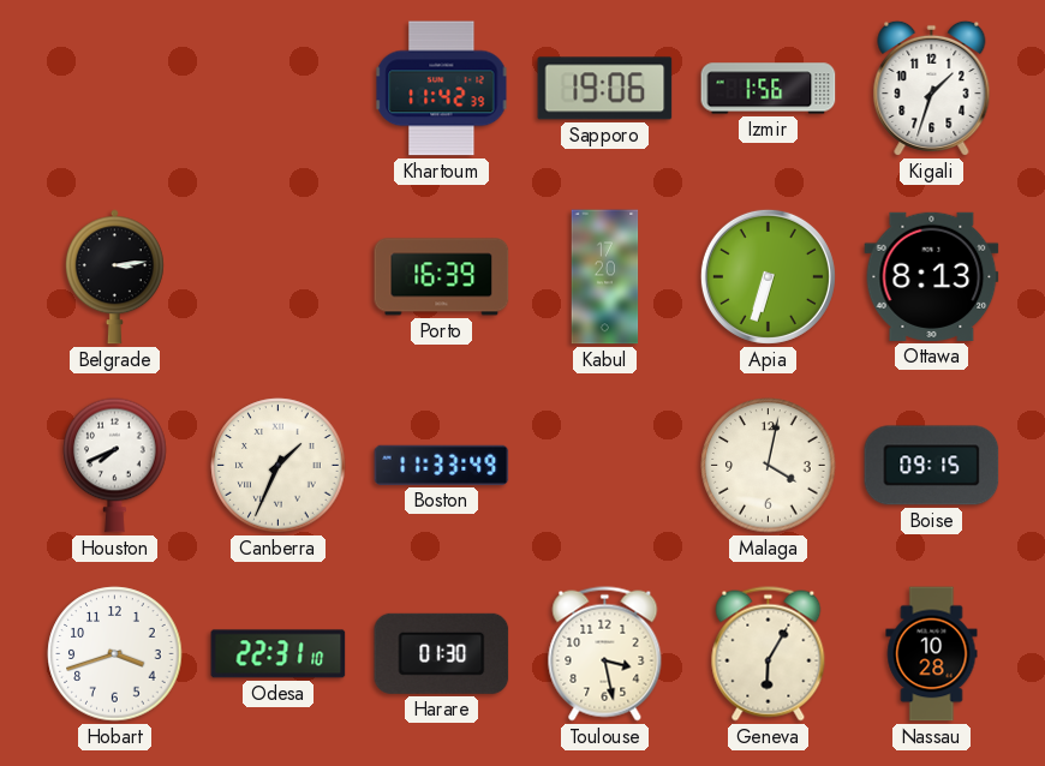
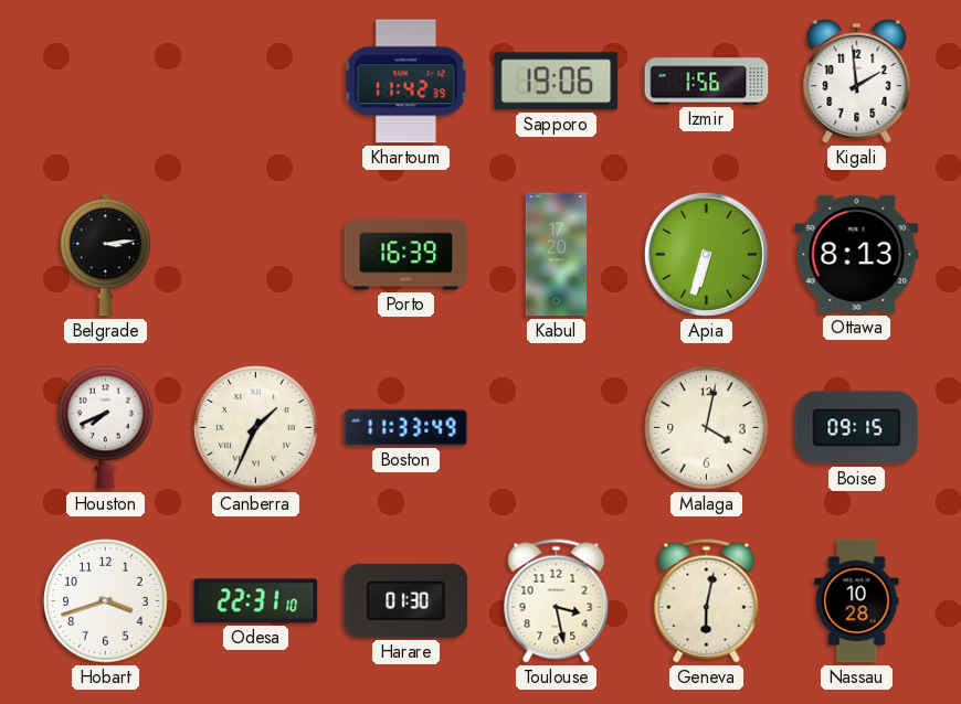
Kigali: 1:33 -> 1:59
Geneva: 6:05 -> 6:02
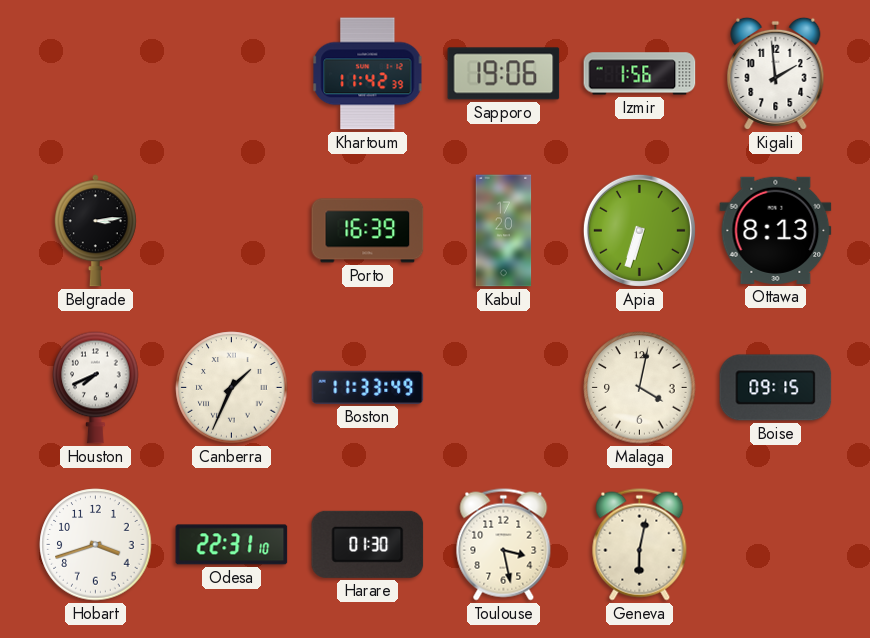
Nassau: 10:28 -> none
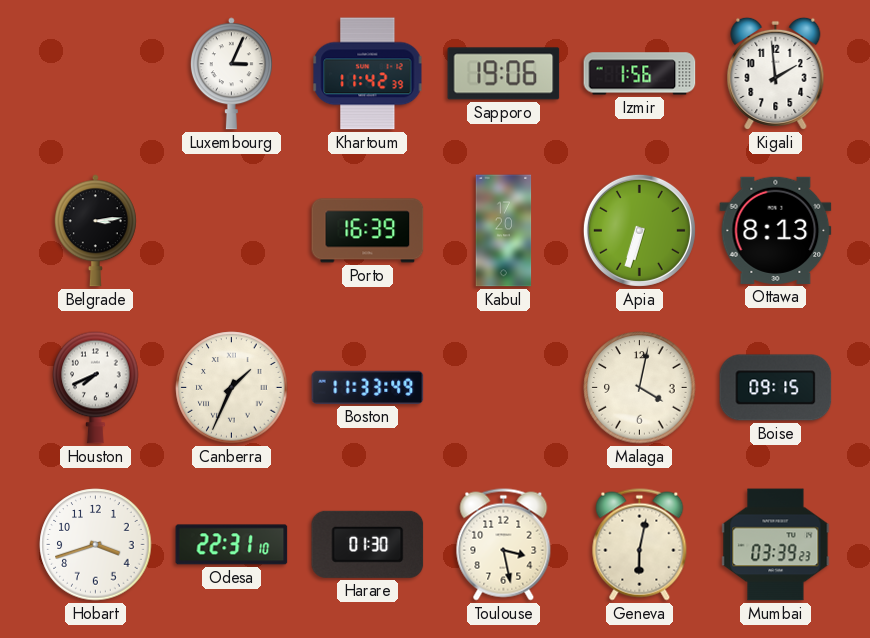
Luxembourg: none -> 3:04
Mumbai: none -> 03:39
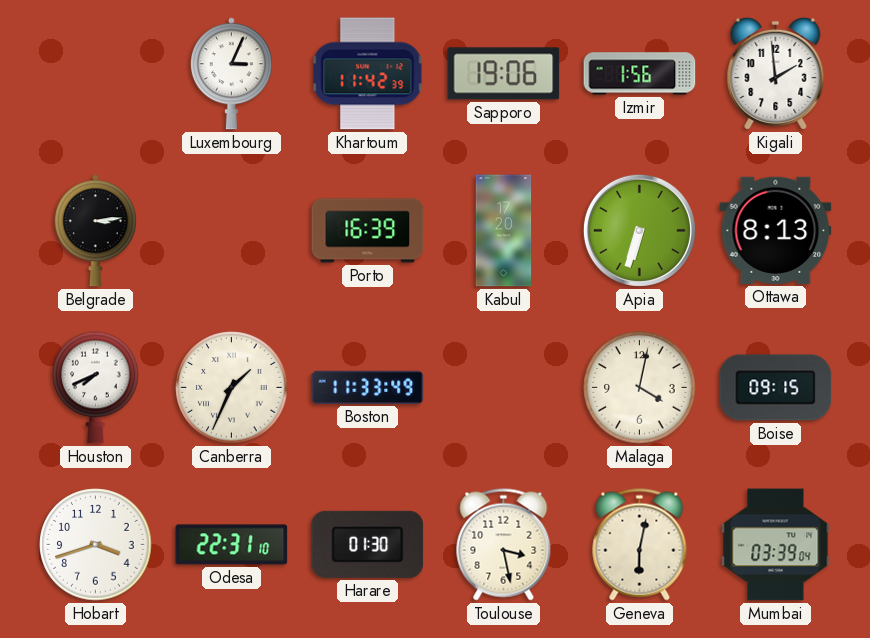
Mumbai: 03:39:23 -> 03:39:04
